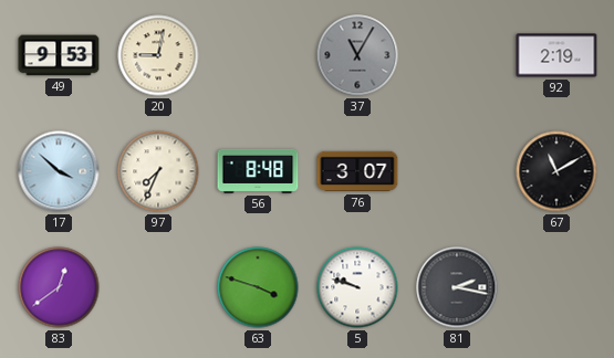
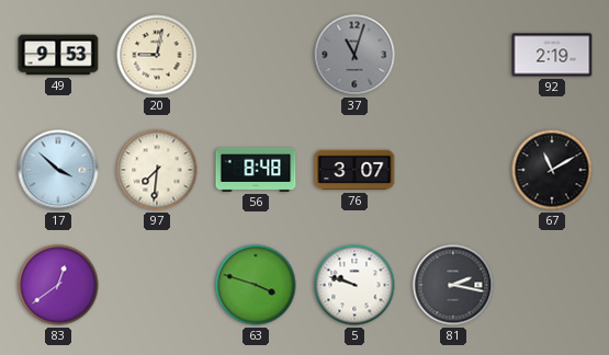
37: 11:05 -> 11:03
97: 7:34 -> 7:31
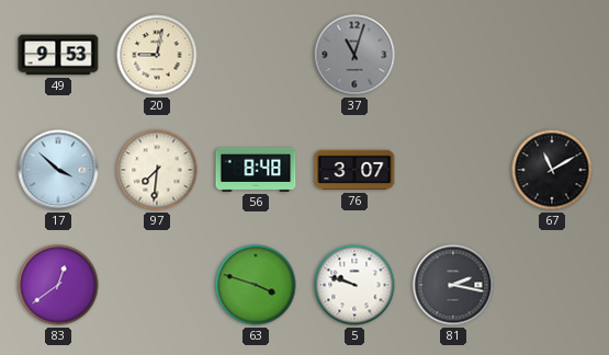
92: 2:19 -> none
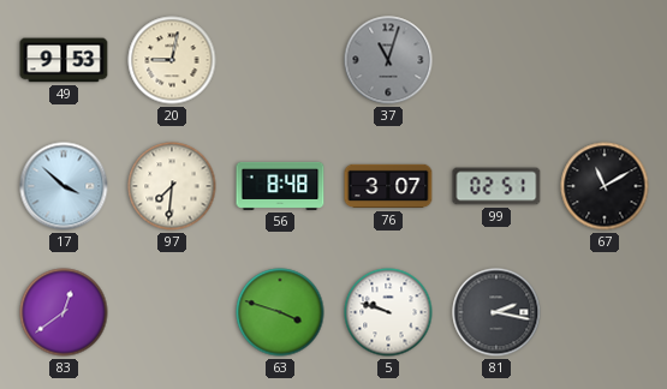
99: none -> 02:51
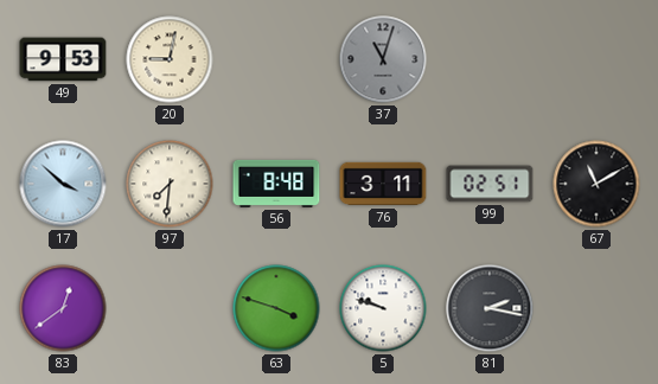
76: 3:07 -> 3:11
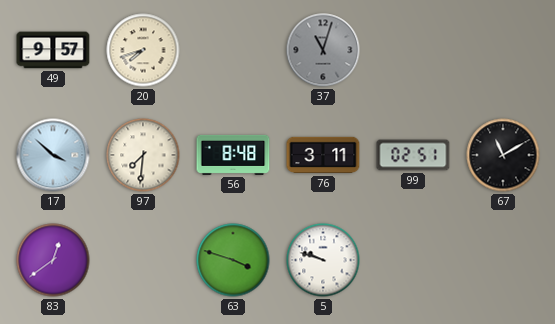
49: 9:53 -> 9:57
20: 9:02 -> 7:42
81: 2:17 -> none
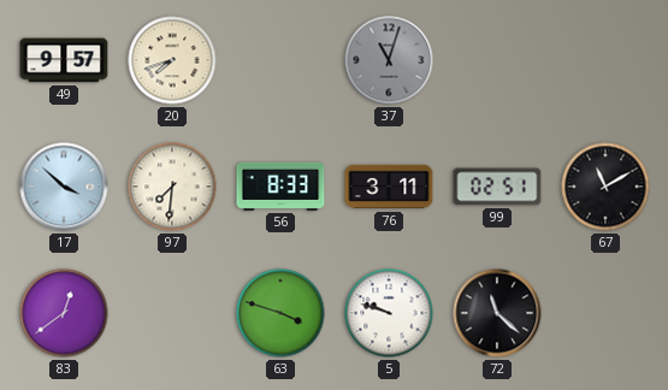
56: 8:48 -> 8:33
72: none -> 11:22
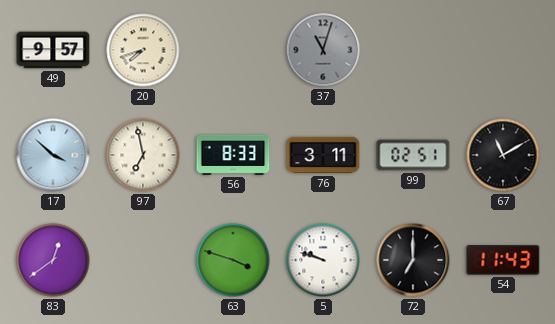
97: 7:31 -> 6:58
72: 11:22 -> 7:00
54: none -> 11:43
